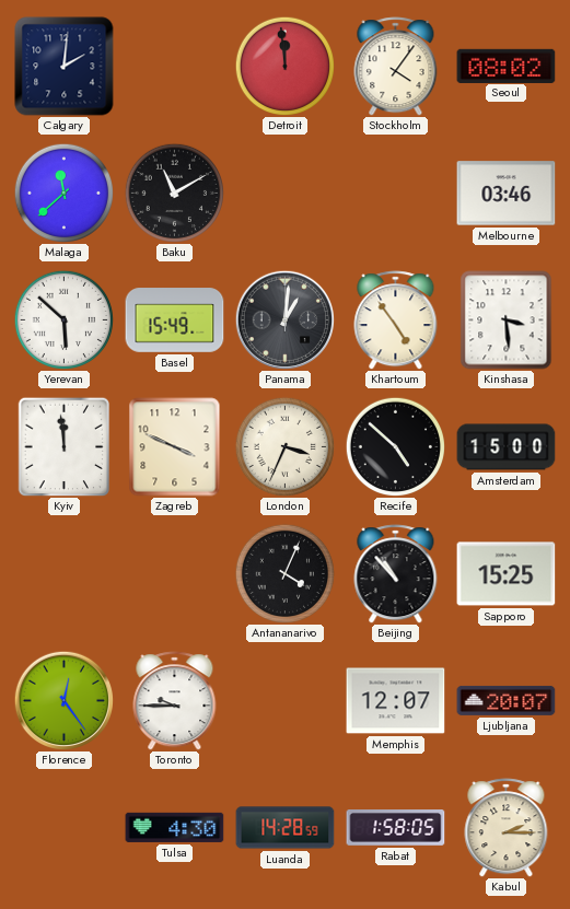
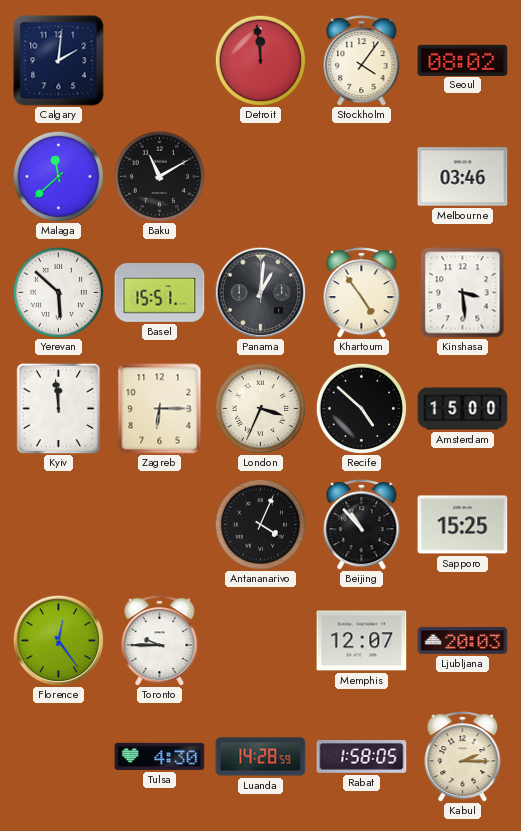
Basel: 15:49 -> 15:51
Zagreb: 3:49 -> 6:15
Ljubljana: 20:07 -> 20:03
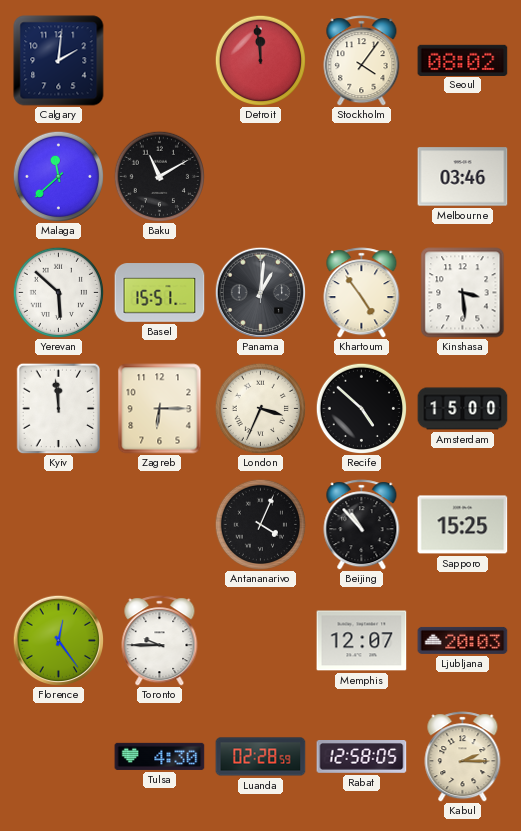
Luanda: 14:28 -> 02:28
Rabat: 1:58 -> 12:58
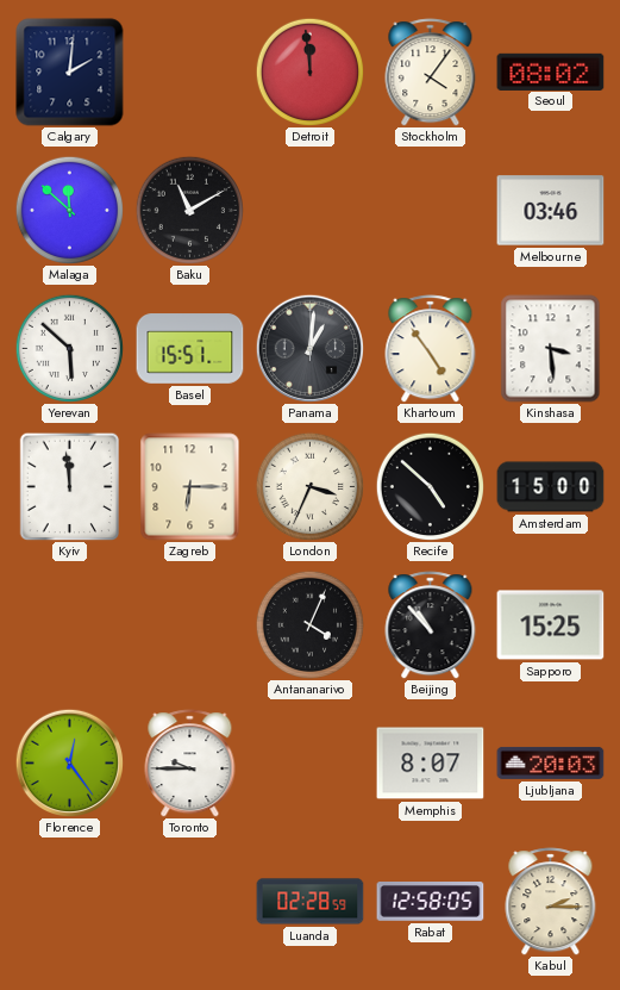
Malaga: 11:38 -> 11:52
Memphis: 12:07 -> 8:07
Tulsa: 4:30 -> none
